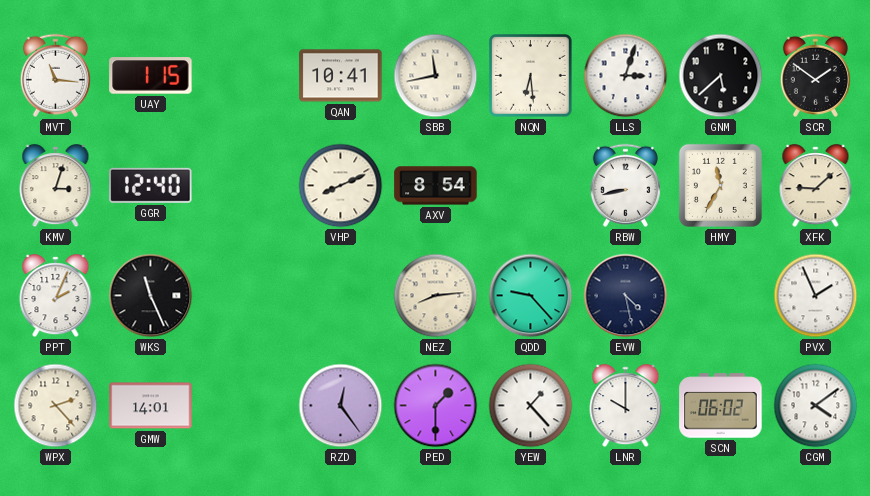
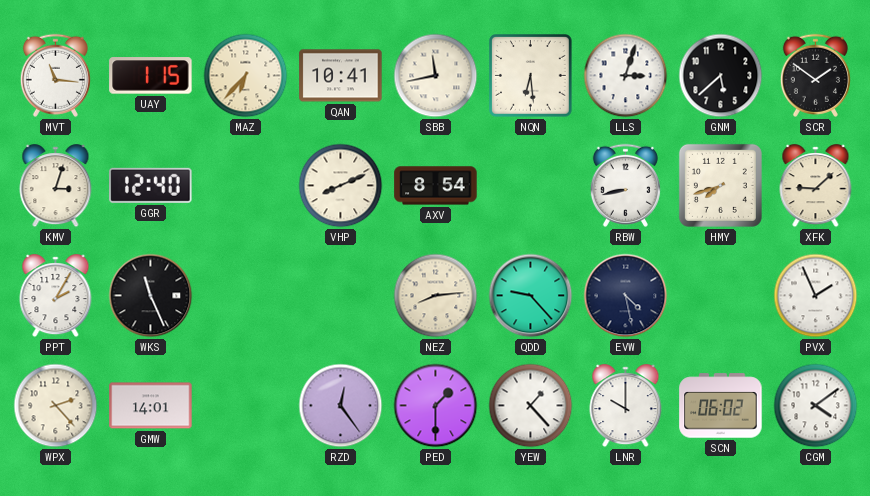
MAZ: none -> 6:37
HMY: 11:35 -> 7:42
PPT: 2:04 -> 2:05
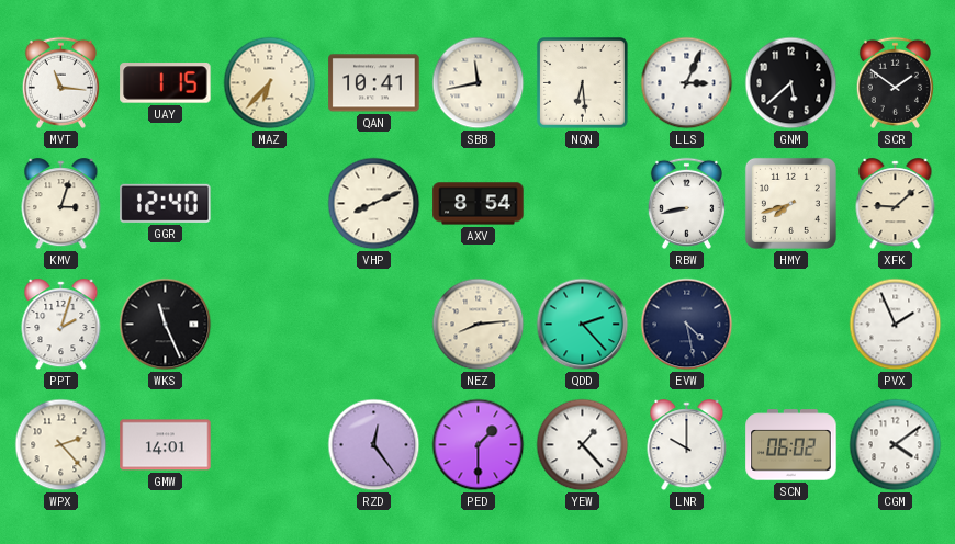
LLS: 3:03 -> 3:04
PPT: 2:05 -> 2:03
QDD: 9:23 -> 2:23
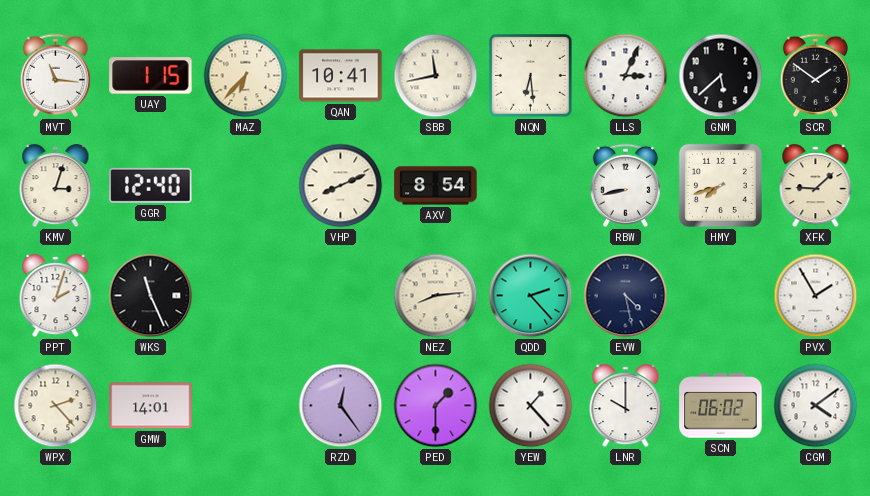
PVX: 1:56 -> 1:55
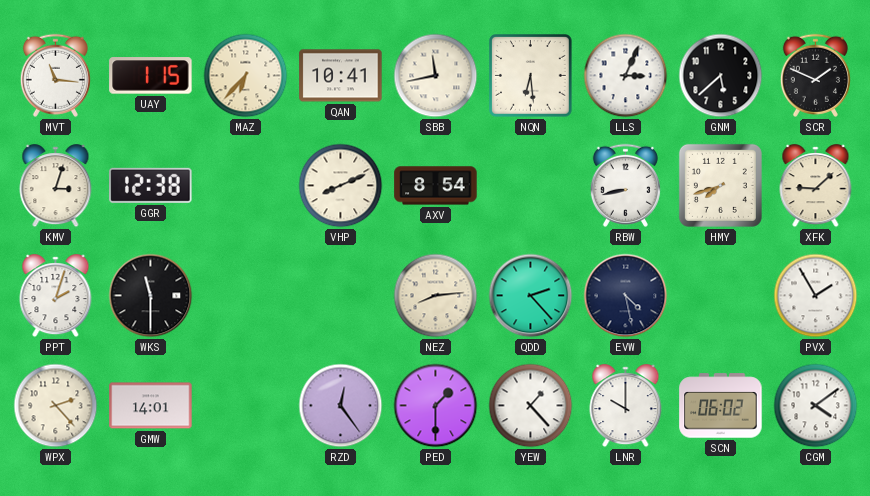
SCR: 1:51 -> 1:49
GGR: 12:40 -> 12:38
WKS: 11:26 -> 11:30
